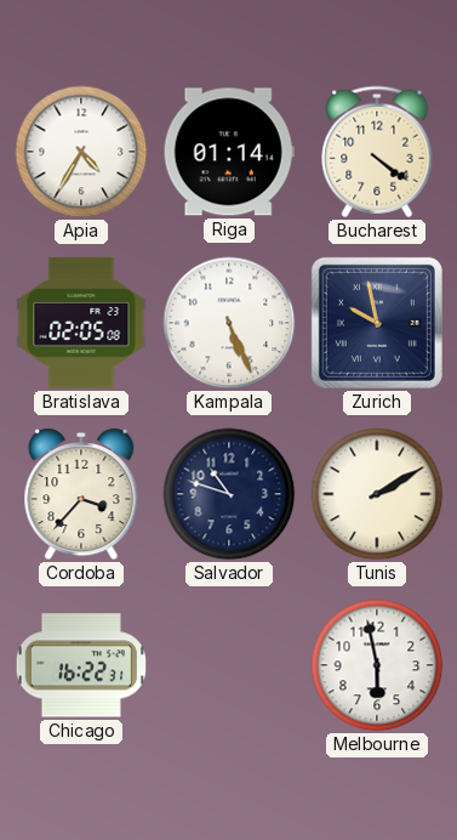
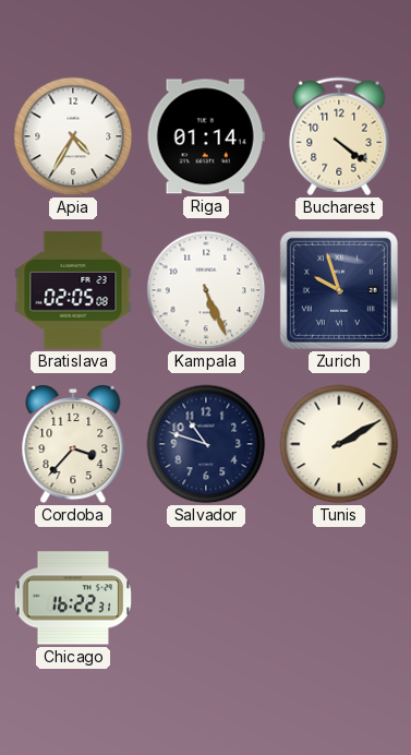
Zurich: 9:58 -> 9:57
Melbourne: 5:58 -> none
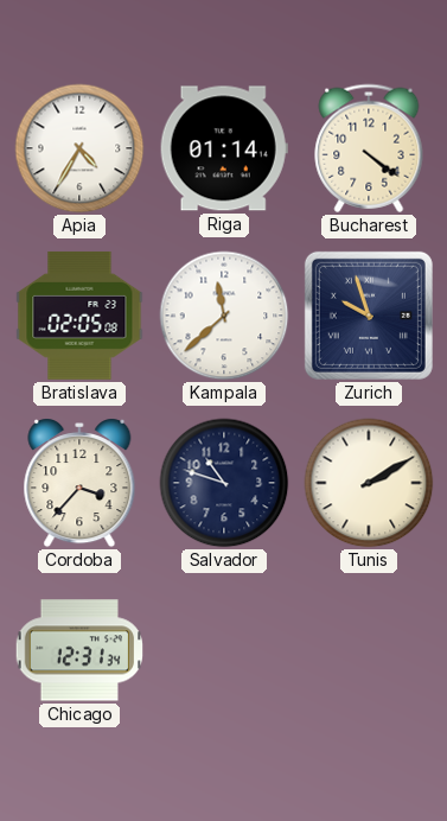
Kampala: 5:26 -> 11:38
Chicago: 16:22 -> 12:31
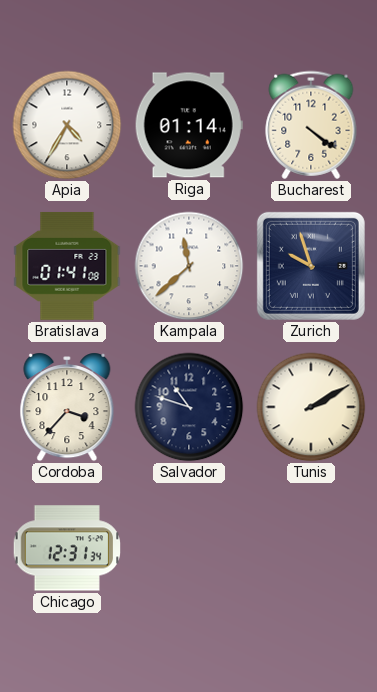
Bratislava: 02:05 -> 01:41
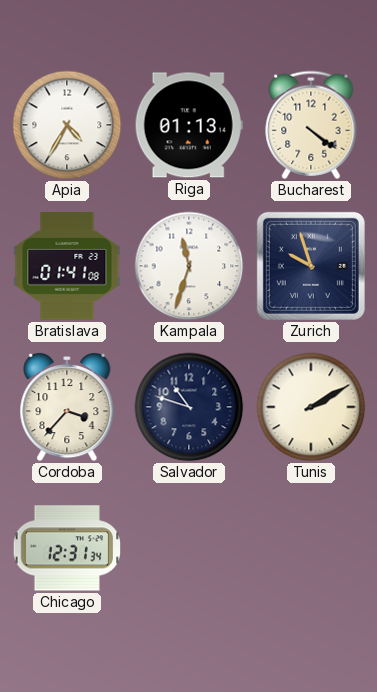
Riga: 01:14 -> 01:13
Kampala: 11:38 -> 11:33
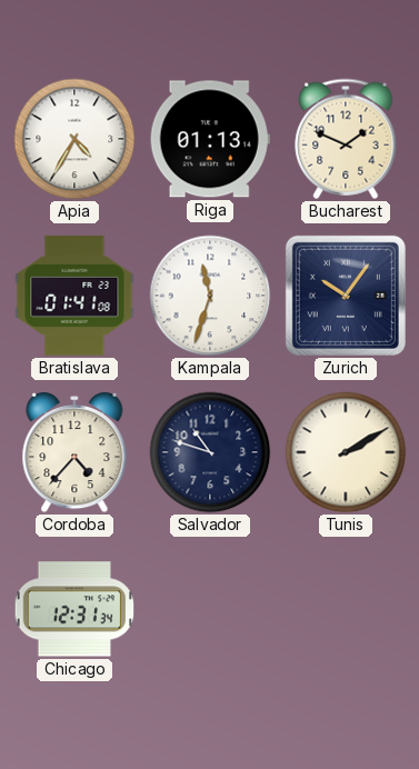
Bucharest: 4:21 -> 1:49
Zurich: 9:57 -> 10:06
Cordoba: 3:37 -> 4:37
